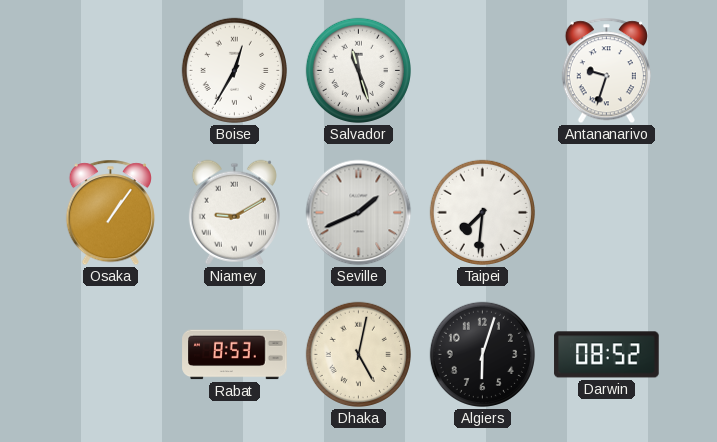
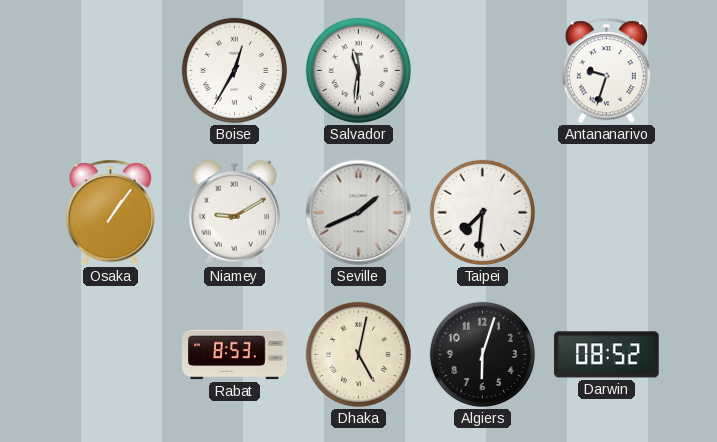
Salvador: 11:27 -> 11:31
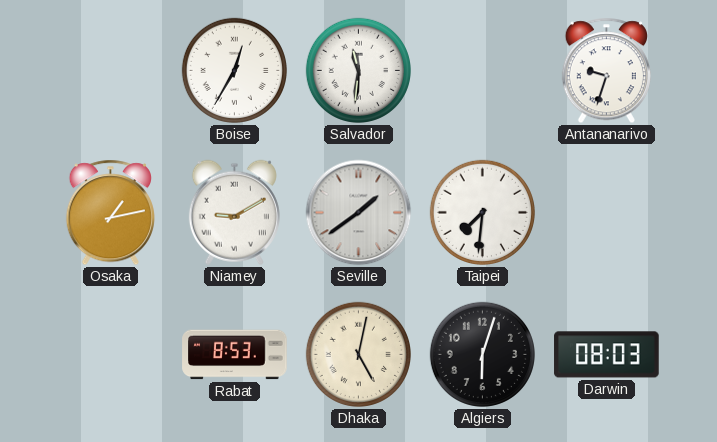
Osaka: 1:06 -> 1:13
Seville: 1:41 -> 1:39
Darwin: 08:52 -> 08:03
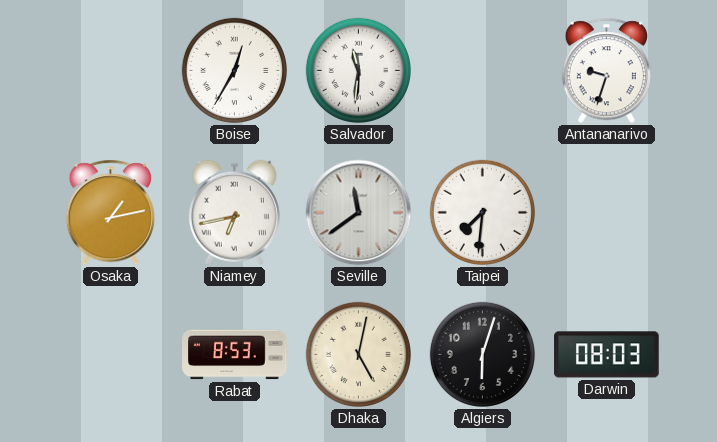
Niamey: 9:10 -> 6:43
Seville: 1:39 -> 11:39
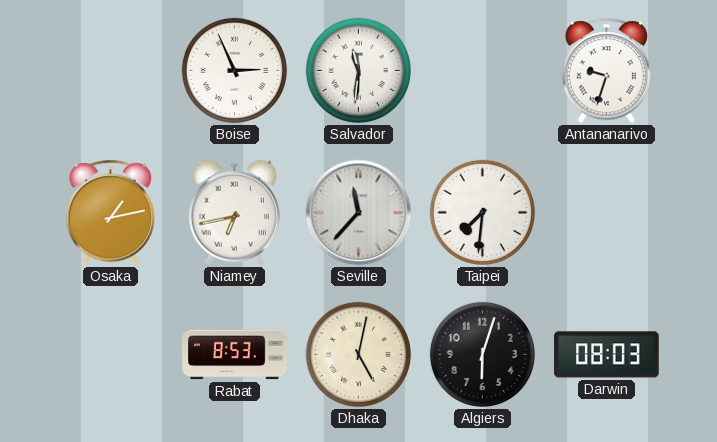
Boise: 12:35 -> 2:56
Seville: 11:39 -> 11:37
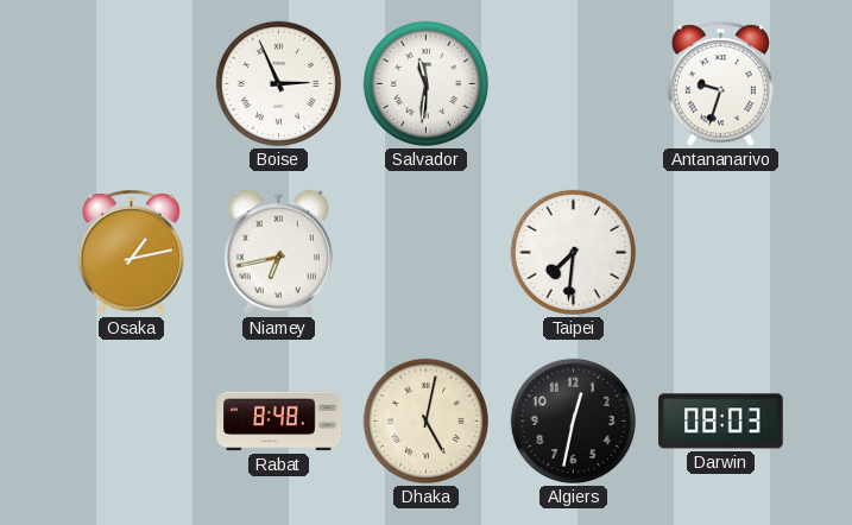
Seville: 11:37 -> none
Rabat: 8:53 -> 8:48
Algiers: 6:03 -> 12:32
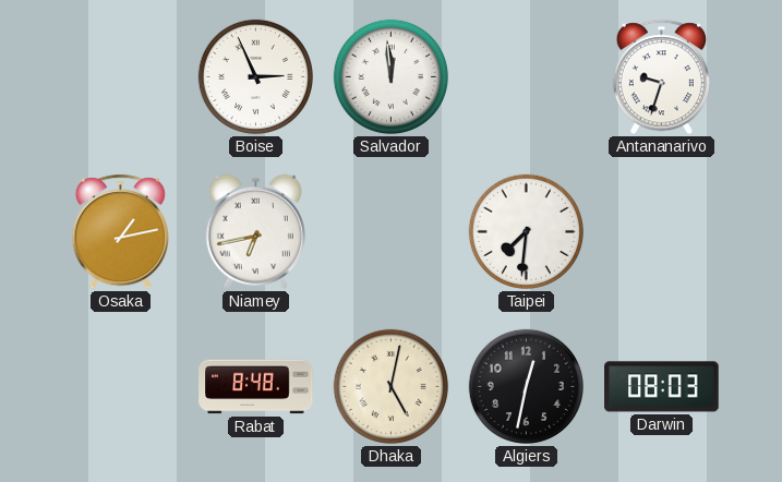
Salvador: 11:31 -> 11:59
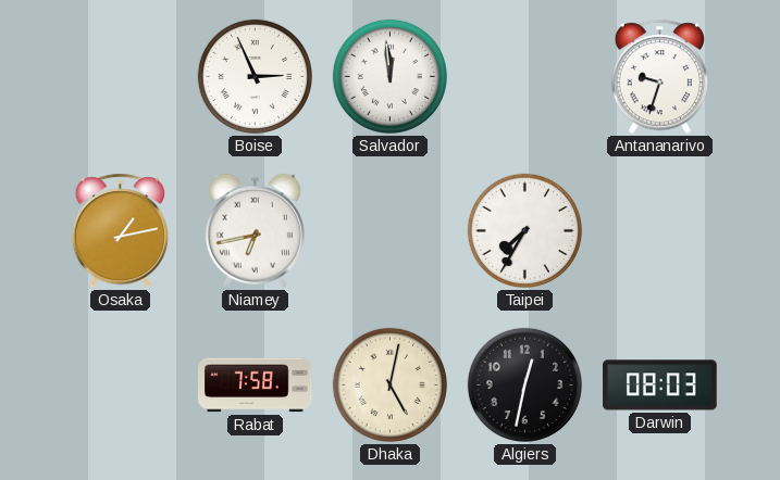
Taipei: 7:31 -> 7:35
Rabat: 8:48 -> 7:58
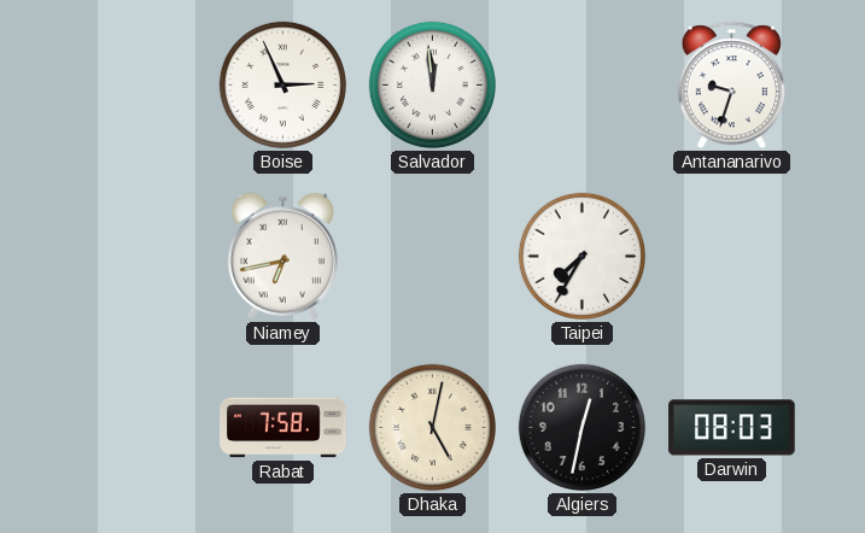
Osaka: 1:13 -> none
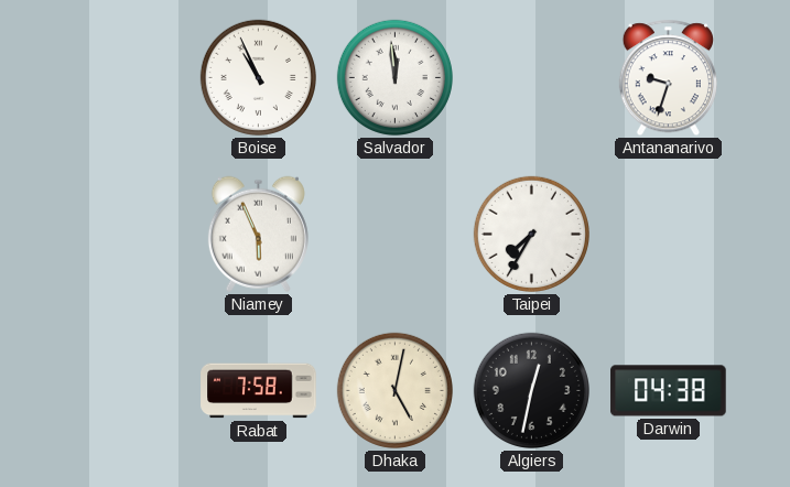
Boise: 2:56 -> 10:56
Niamey: 6:43 -> 5:56
Darwin: 08:03 -> 04:38
